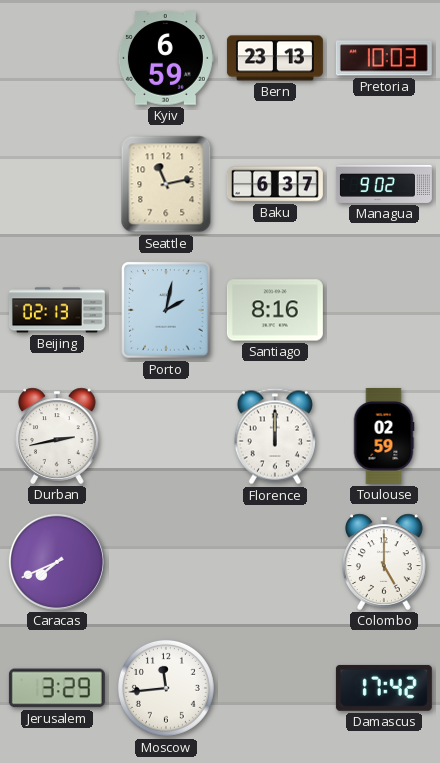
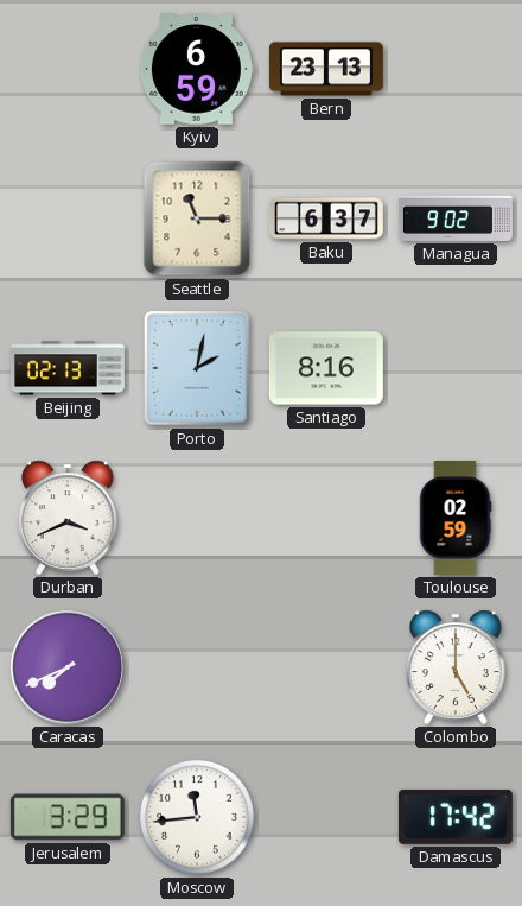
Pretoria: 10:03 -> none
Seattle: 11:13 -> 11:15
Durban: 2:43 -> 3:41
Florence: 12:00 -> none
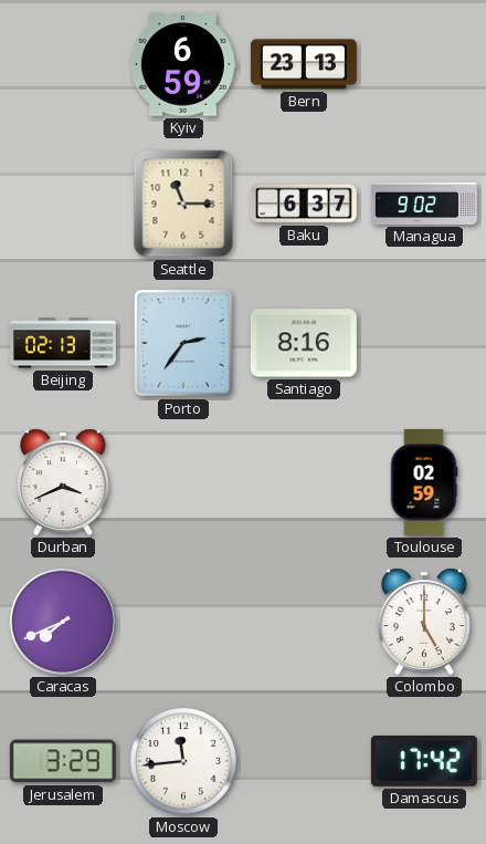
Porto: 2:02 -> 2:36
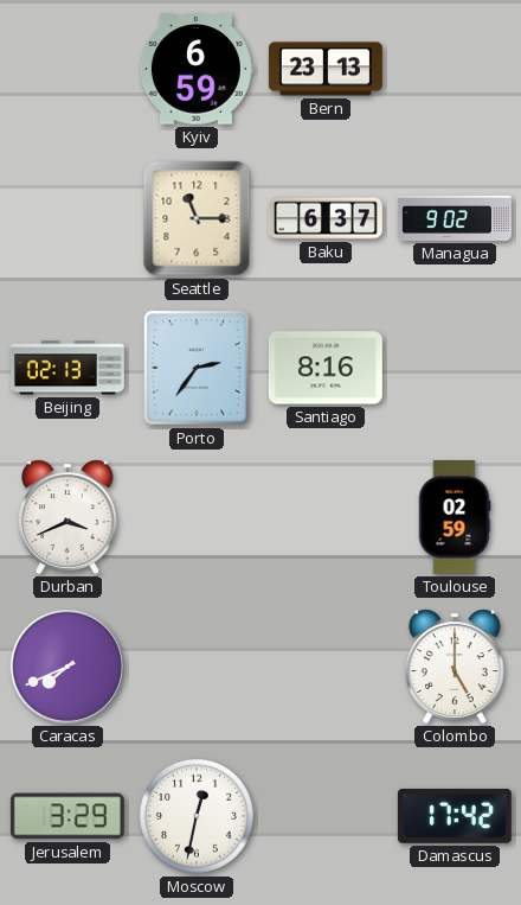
Moscow: 11:44 -> 12:32
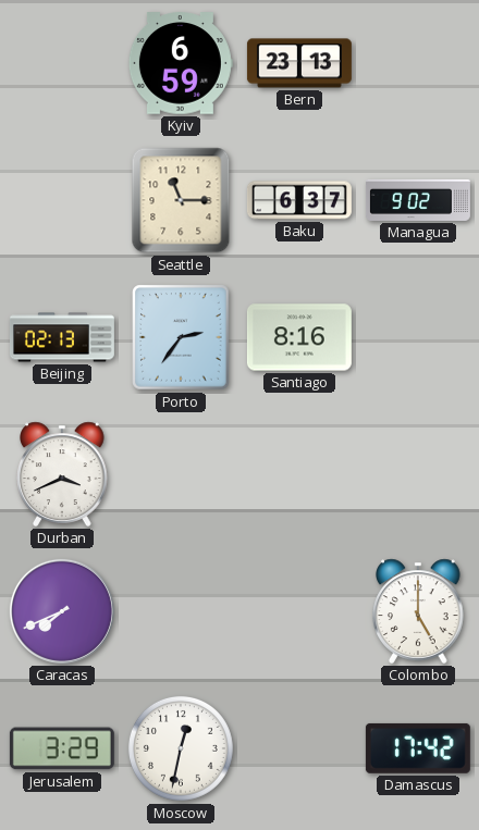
Toulouse: 02:59 -> none
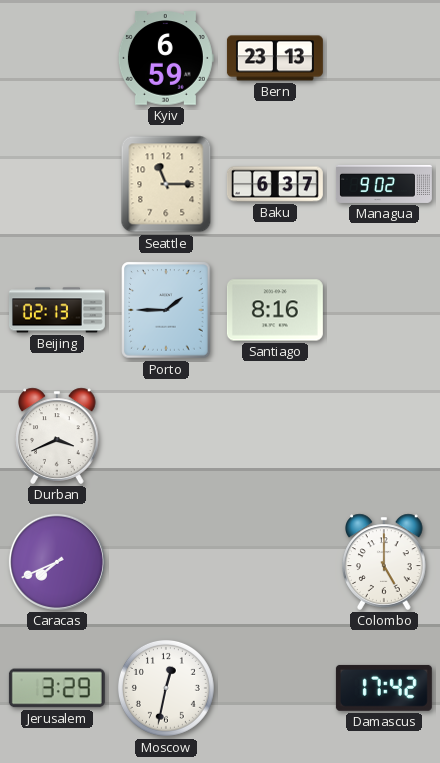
Porto: 2:36 -> 1:45
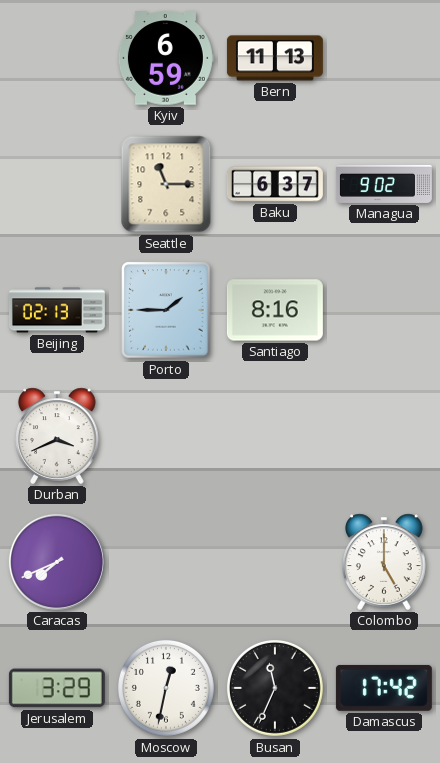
Bern: 23:13 -> 11:13
Busan: none -> 11:34
